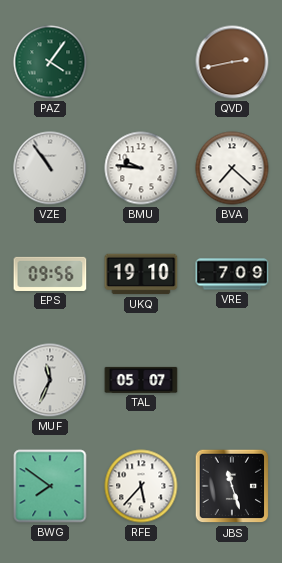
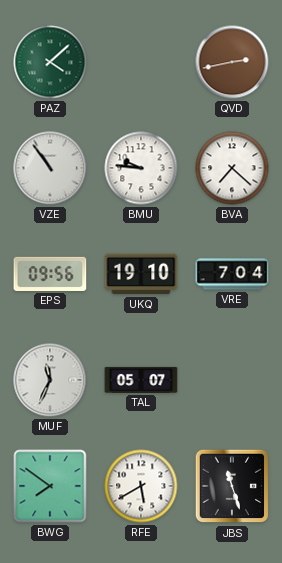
PAZ: 4:06 -> 4:08
VRE: 7:09 -> 7:04
RFE: 5:37 -> 5:40
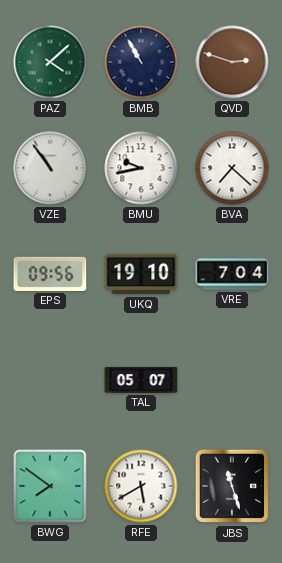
BMB: none -> 10:55
QVD: 2:43 -> 2:48
BMU: 9:46 -> 9:43
MUF: 11:34 -> none
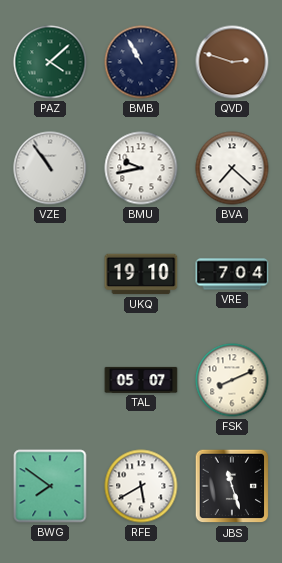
EPS: 09:56 -> none
FSK: none -> 8:11
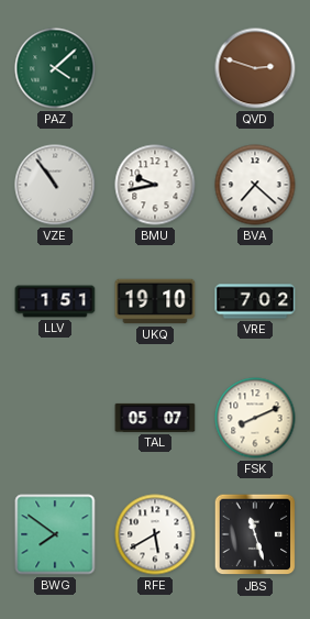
BMB: 10:55 -> none
LLV: none -> 1:51
VRE: 7:04 -> 7:02
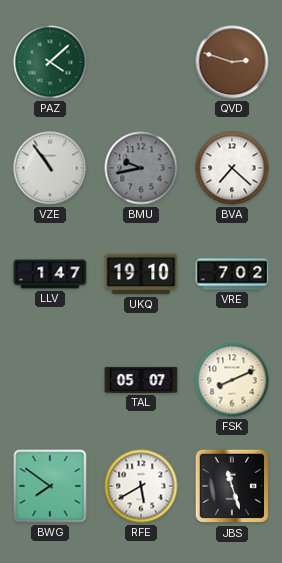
BMU dial: white -> grey
LLV: 1:51 -> 1:47
